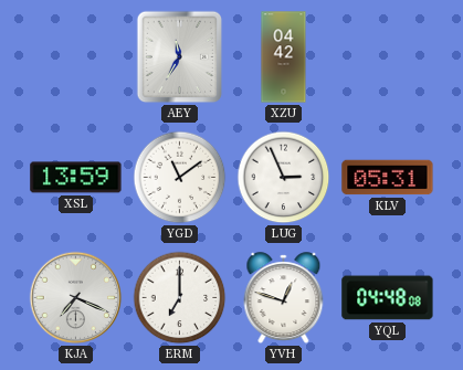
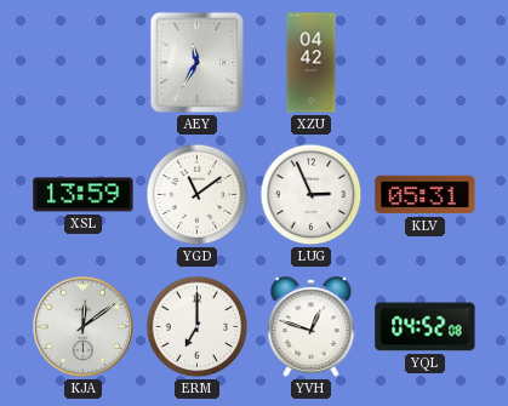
KJA: 7:19 -> 12:09
YQL: 04:48 -> 04:52
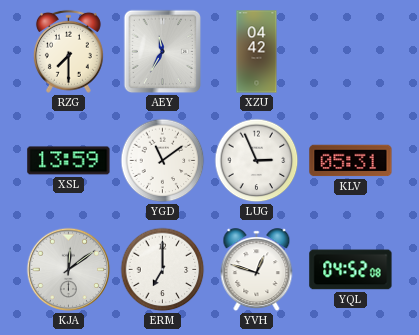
RZG: none -> 7:30
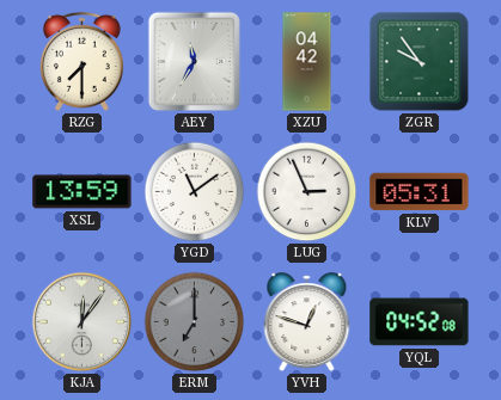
ZGR: none -> 9:54
KJA: 12:09 -> 12:06
ERM dial: white -> grey
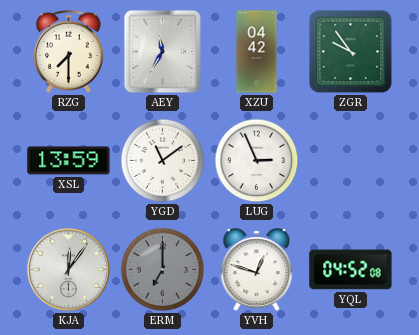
KLV: 05:31 -> none
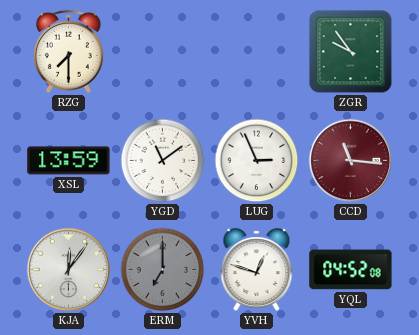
AEY: 11:35 -> none
XZU: 04:42 -> none
CCD: none -> 11:16
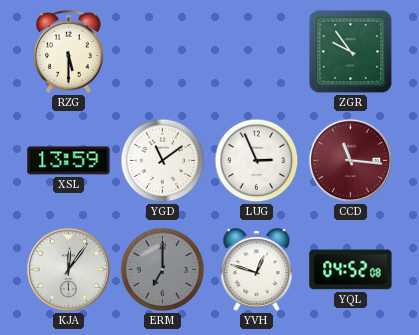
RZG: 7:30 -> 5:30
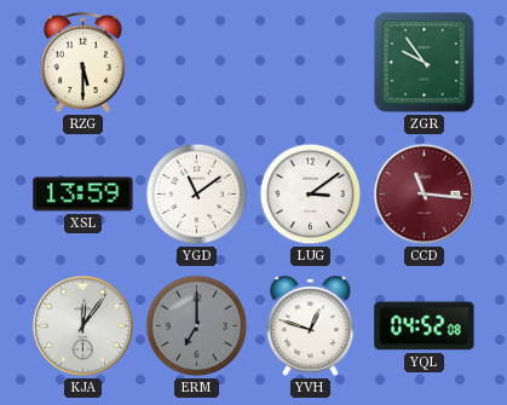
LUG: 2:56 -> 3:09
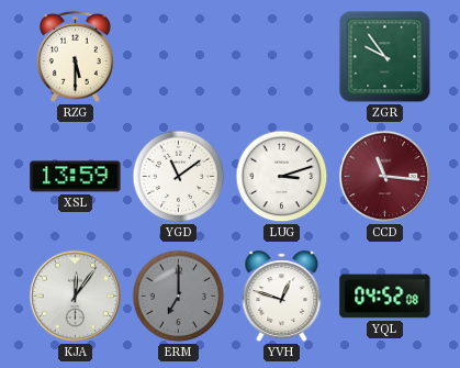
LUG: 3:09 -> 3:12
